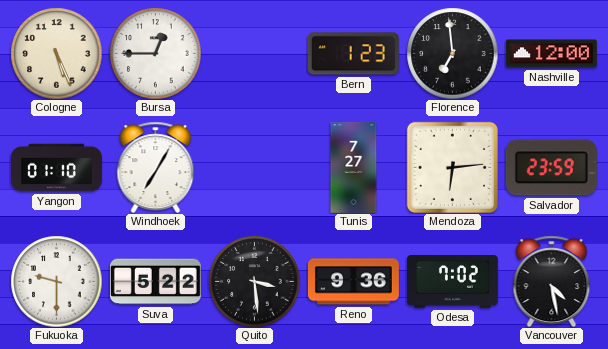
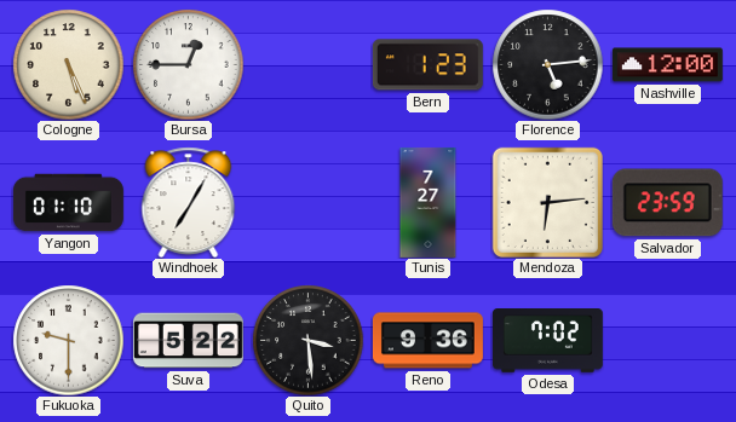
Florence: 6:59 -> 5:14
Vancouver: 4:28 -> none
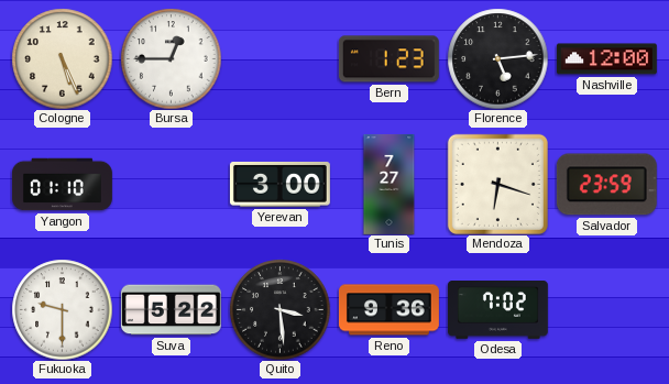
Windhoek: 7:05 -> none
Yerevan: none -> 3:00
Mendoza: 6:14 -> 6:18
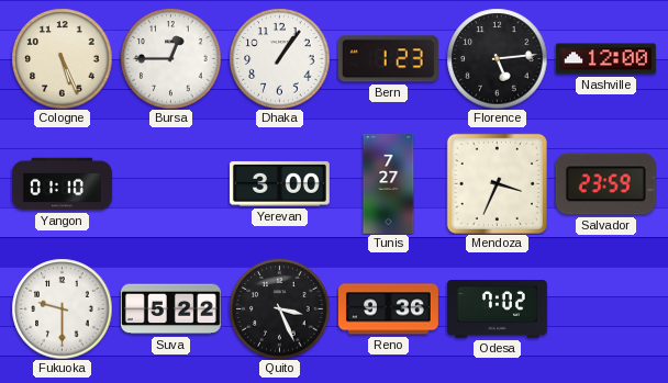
Dhaka: none -> 1:06
Mendoza: 6:18 -> 3:34
Quito: 3:29 -> 3:26
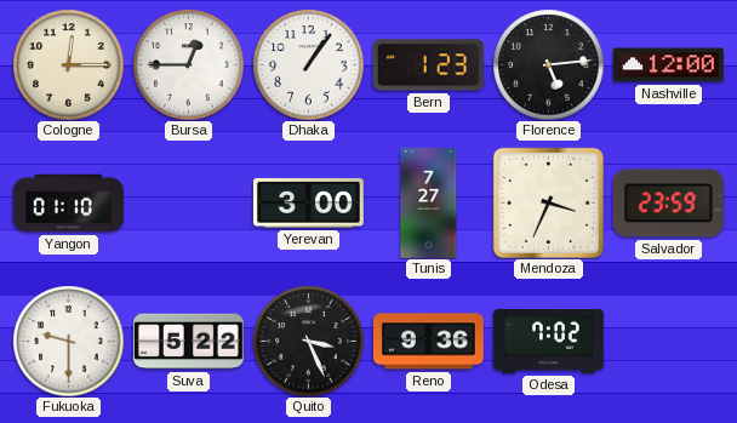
Cologne: 5:26 -> 12:15
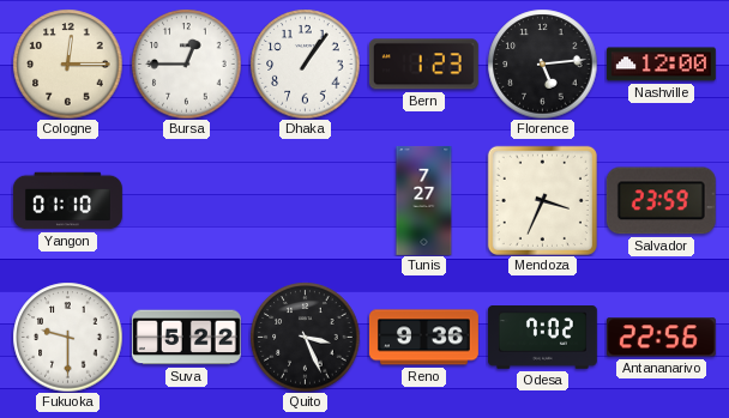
Yerevan: 3:00 -> none
Antananarivo: none -> 22:56
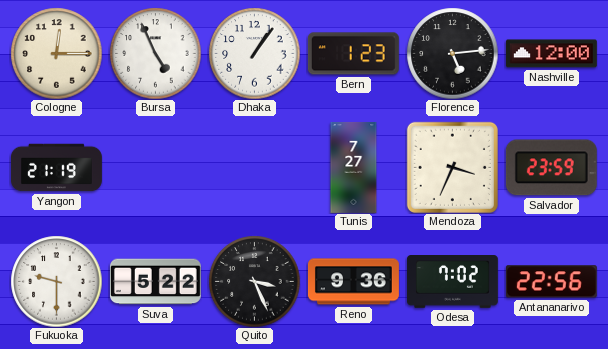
Bursa: 12:45 -> 4:56
Yangon: 01:10 -> 21:19
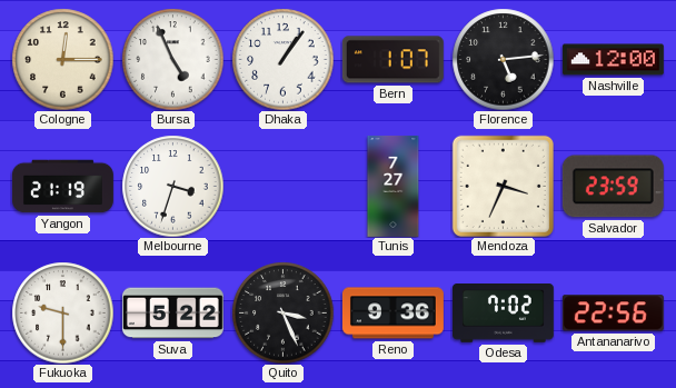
Bern: 1:23 -> 1:07
Melbourne: none -> 3:33
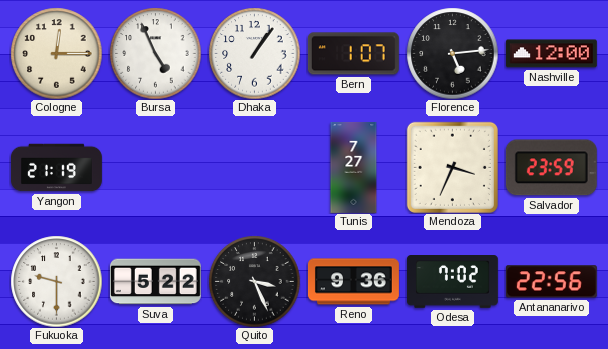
Melbourne: 3:33 -> none
